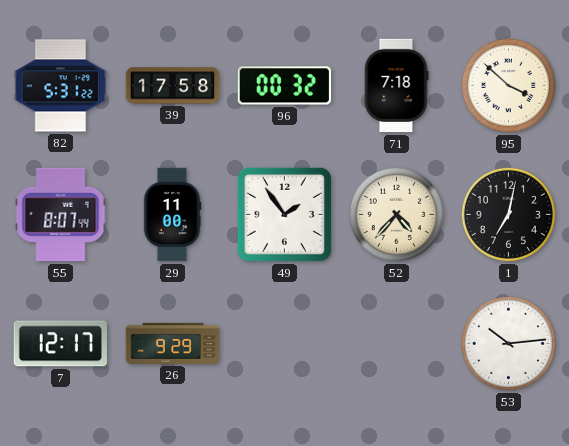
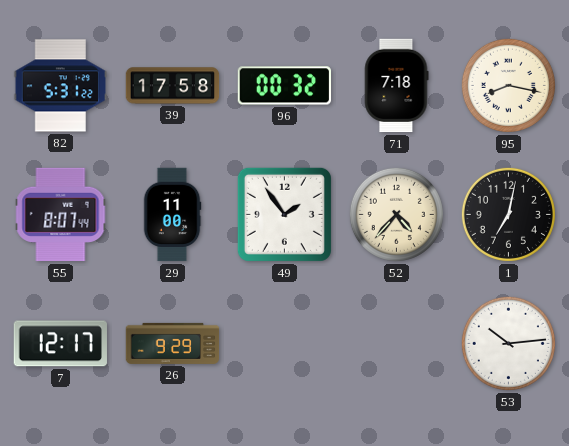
95: 3:52 -> 8:17
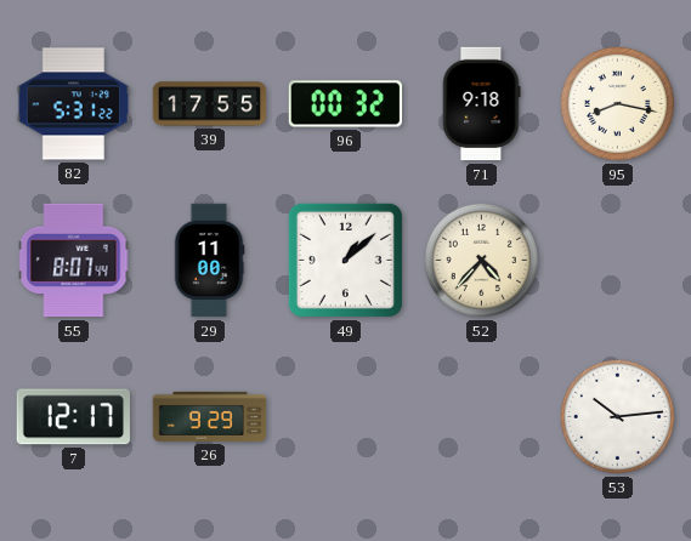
39: 17:58 -> 17:55
71: 7:18 -> 9:18
49: 1:54 -> 1:08
1: 7:02 -> none
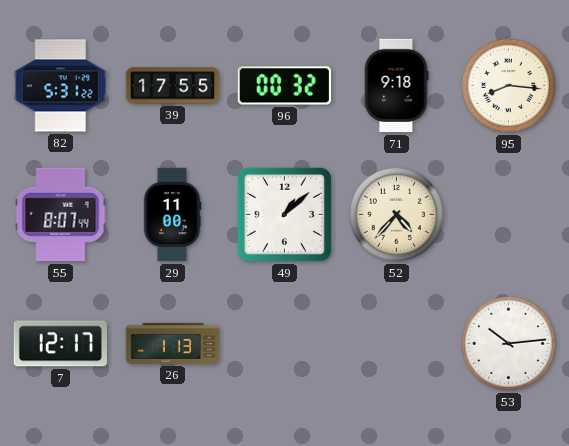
95: 8:17 -> 8:16
26: 9:29 -> 1:13
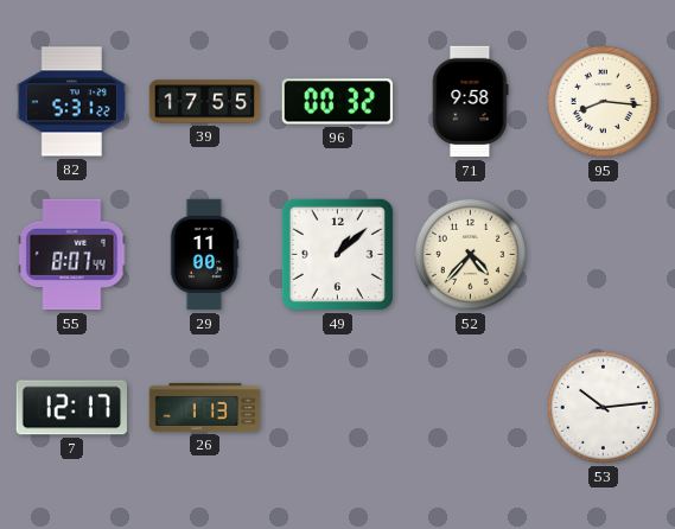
71: 9:18 -> 9:58
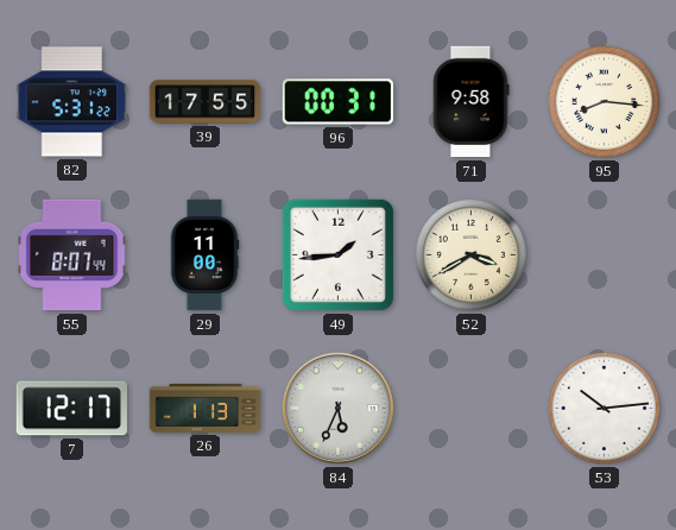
96: 00:32 -> 00:31
49: 1:08 -> 1:44
52: 4:37 -> 3:40
84: none -> 5:34
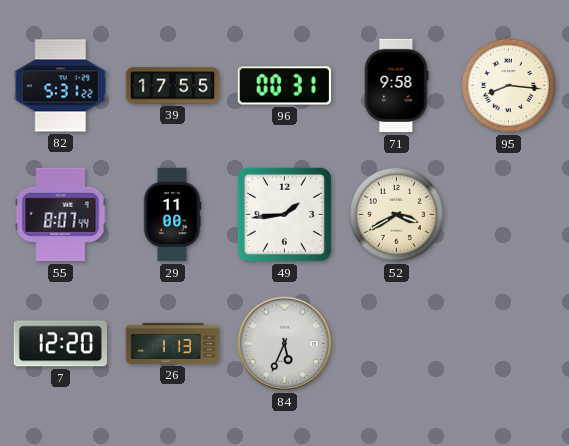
7: 12:17 -> 12:20
53: 10:14 -> none
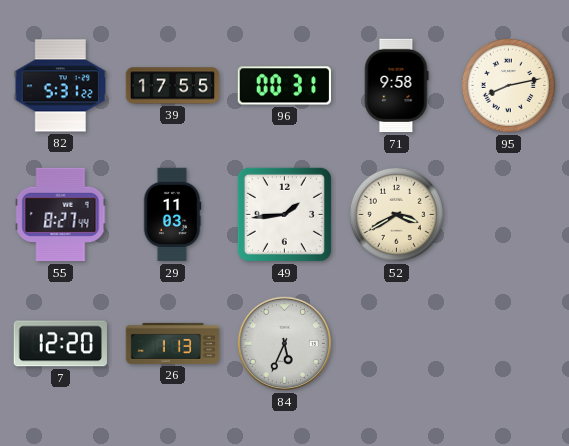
95: 8:16 -> 8:13
55: 8:07 -> 8:27
29: 11:00 -> 11:03
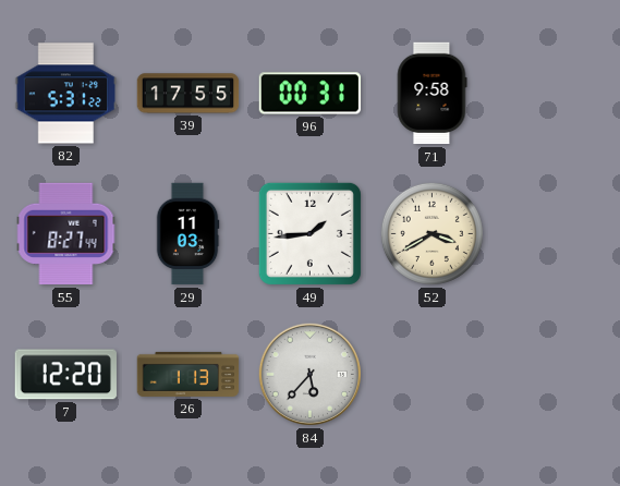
95: 8:13 -> none
84: 5:34 -> 5:37
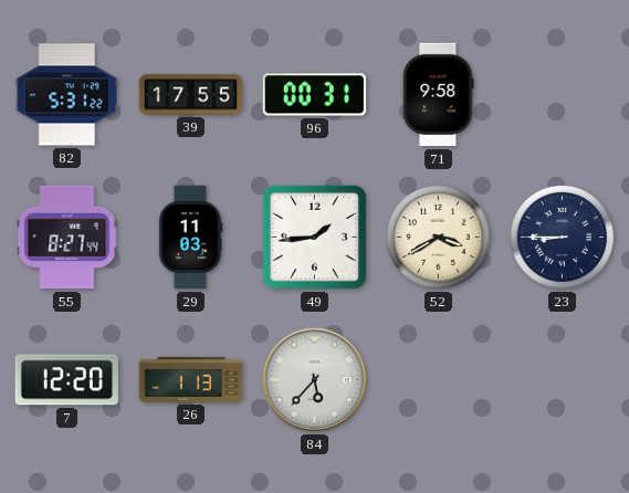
23: none -> 8:45
